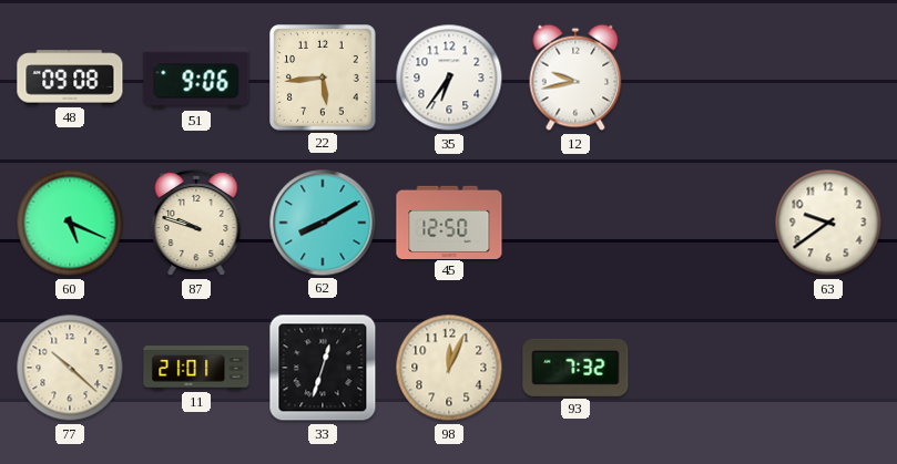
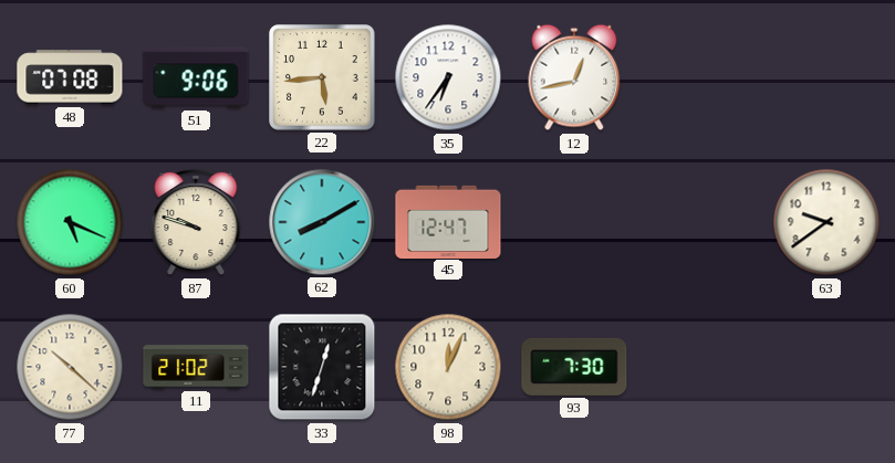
48: 09:08 -> 07:08
12: 9:43 -> 12:43
45: 12:50 -> 12:47
11: 21:01 -> 21:02
93: 7:32 -> 7:30
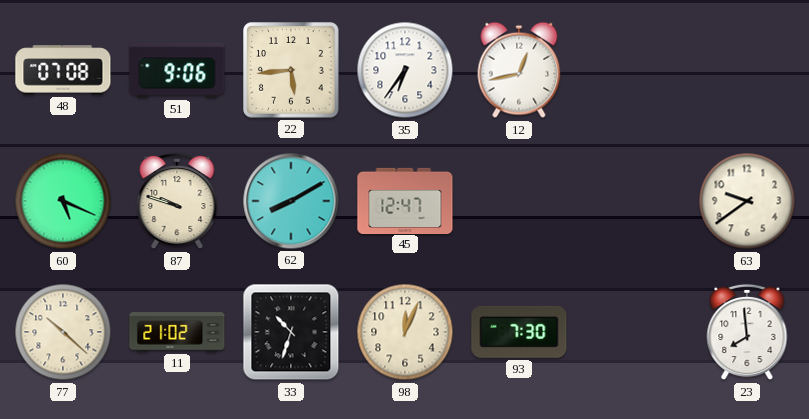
33: 12:33 -> 10:33
23: none -> 7:59
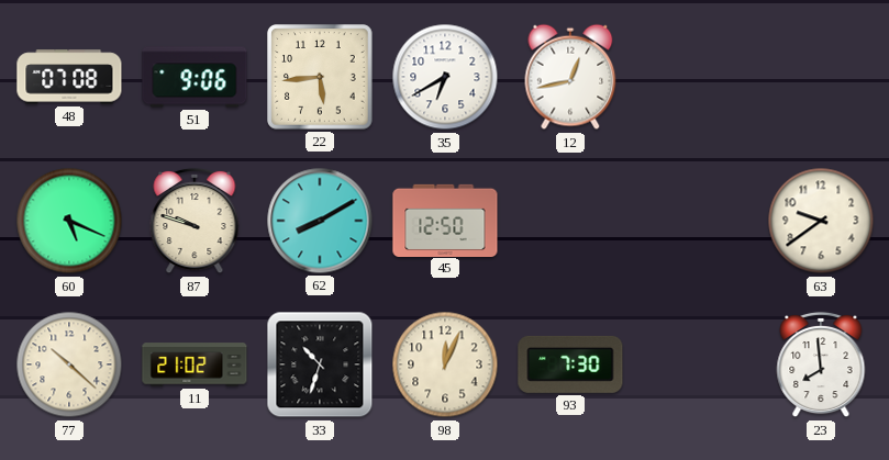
35: 6:36 -> 6:40
45: 12:47 -> 12:50
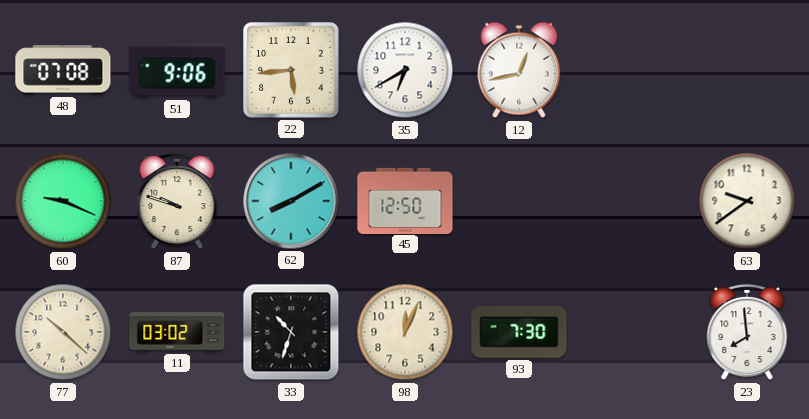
60: 5:19 -> 9:19
11: 21:02 -> 03:02
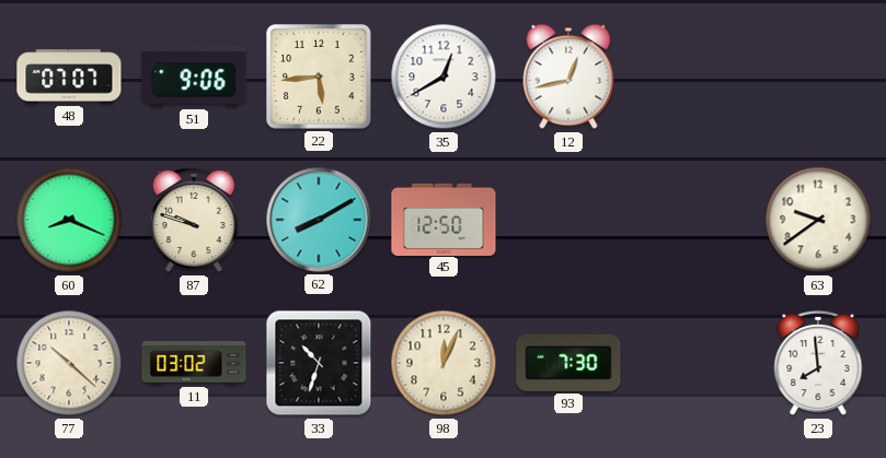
48: 07:08 -> 07:07
35: 6:40 -> 12:40
60: 9:19 -> 8:19
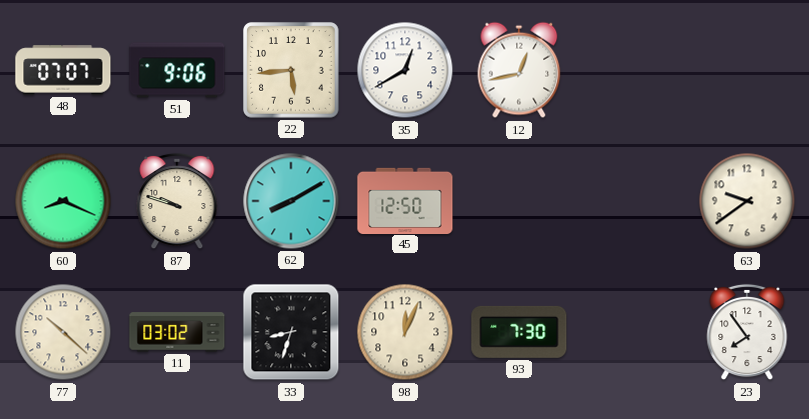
33: 10:33 -> 8:33
23: 7:59 -> 7:54
